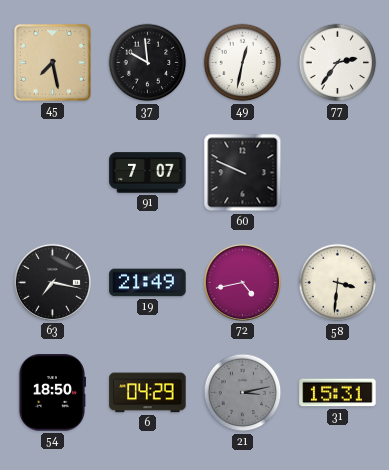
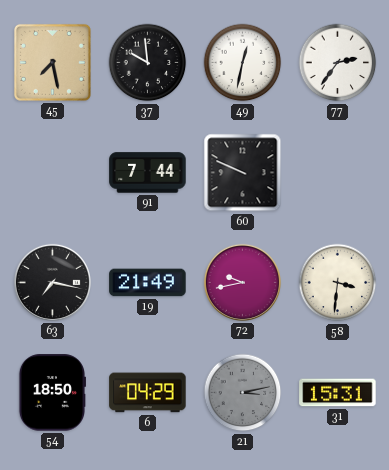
91: 7:07 -> 7:44
72: 4:43 -> 9:43
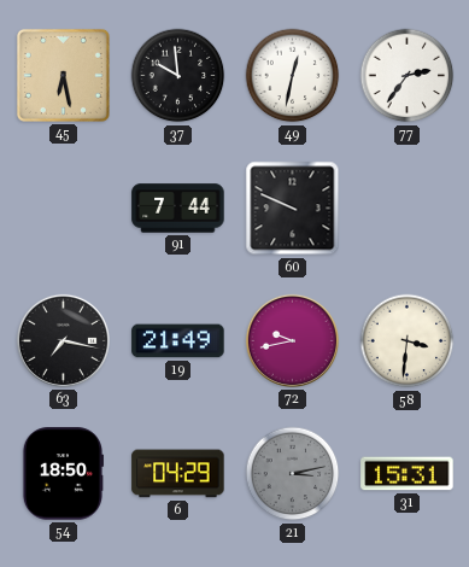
45: 7:28 -> 6:28
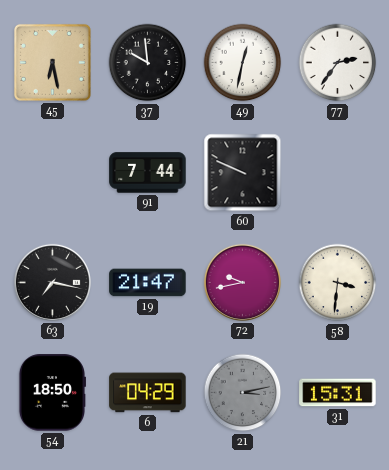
19: 21:49 -> 21:47
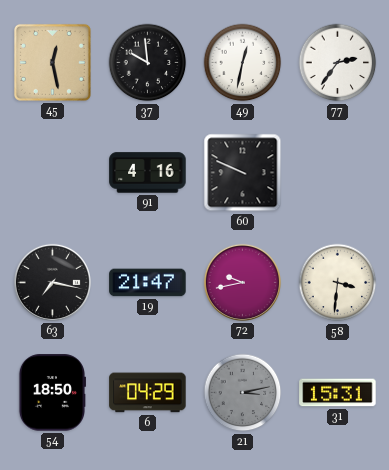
45: 6:28 -> 12:28
91: 7:44 -> 4:16
